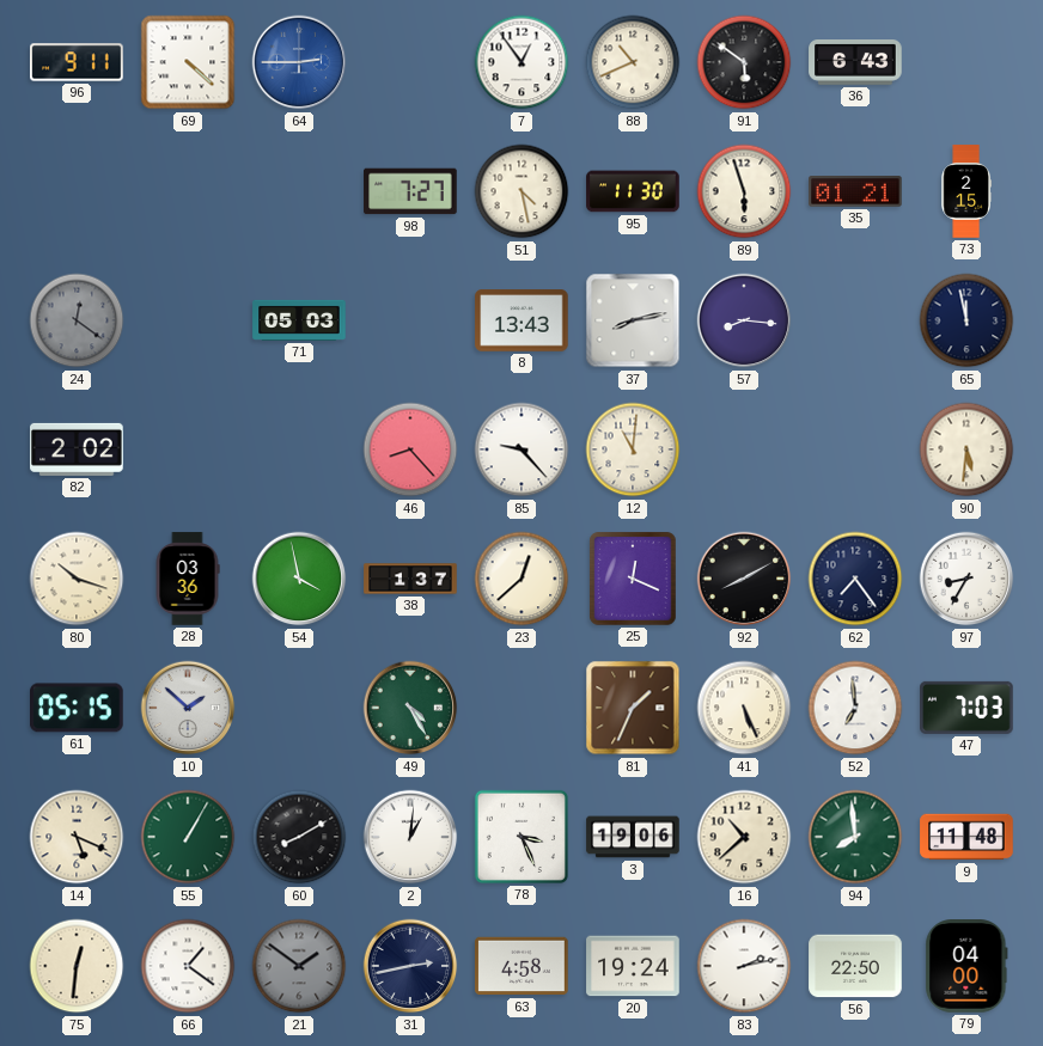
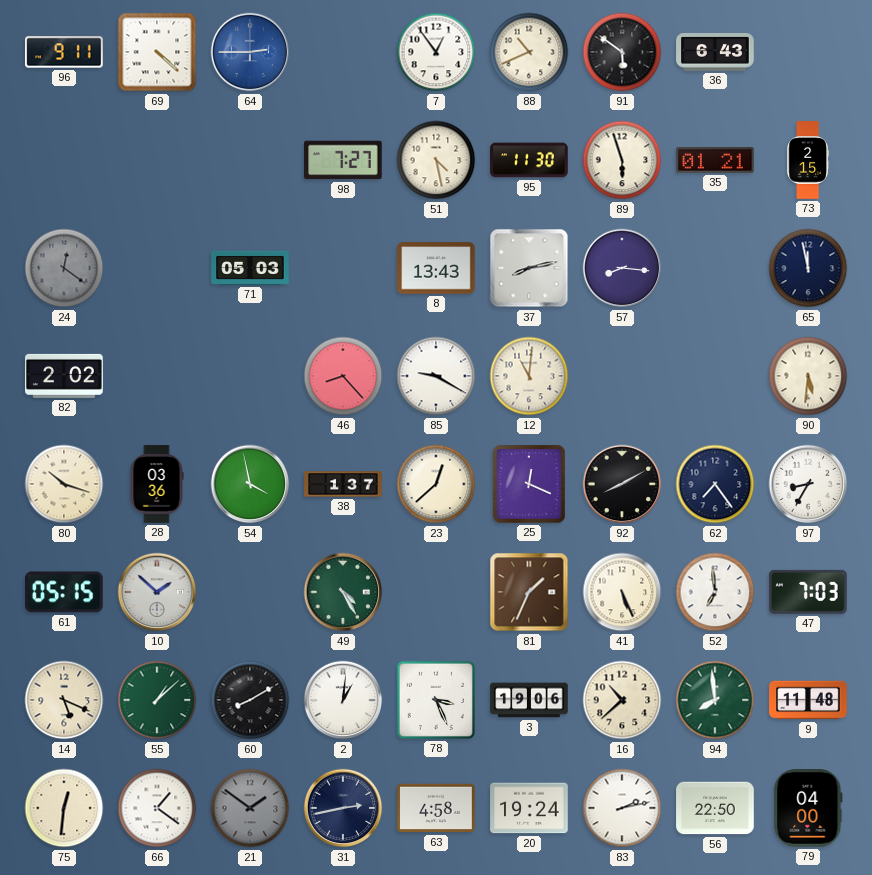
85: 9:23 -> 9:20
55: 1:05 -> 1:08
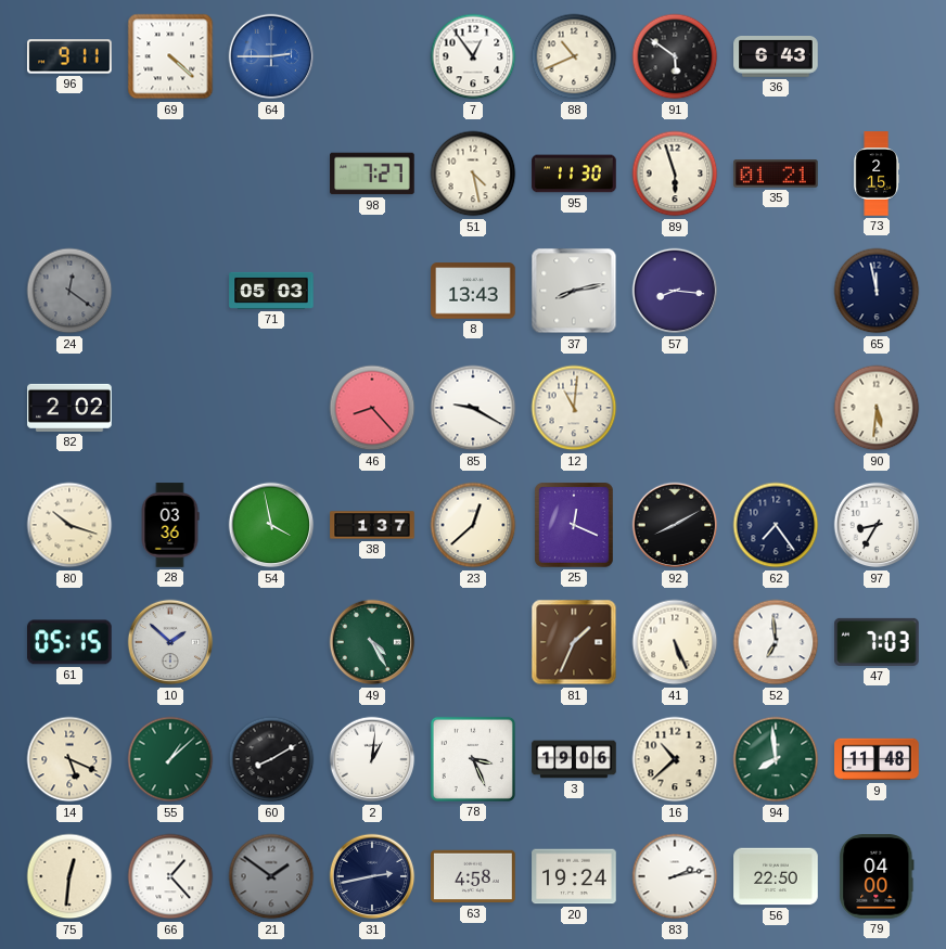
66: 1:21 -> 1:23
